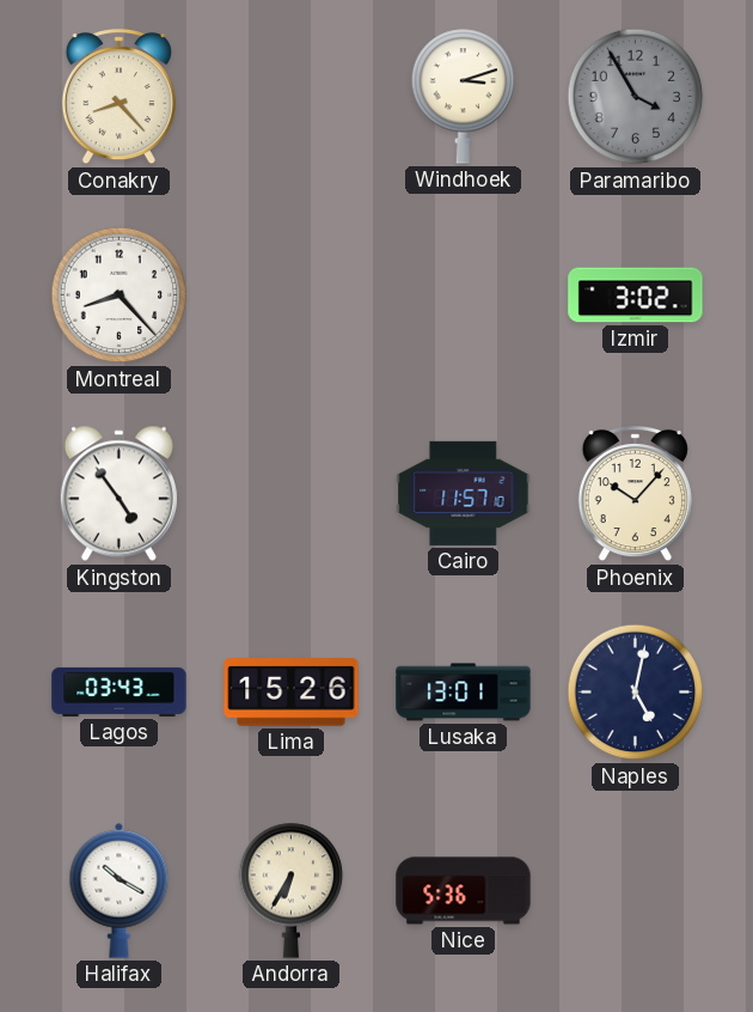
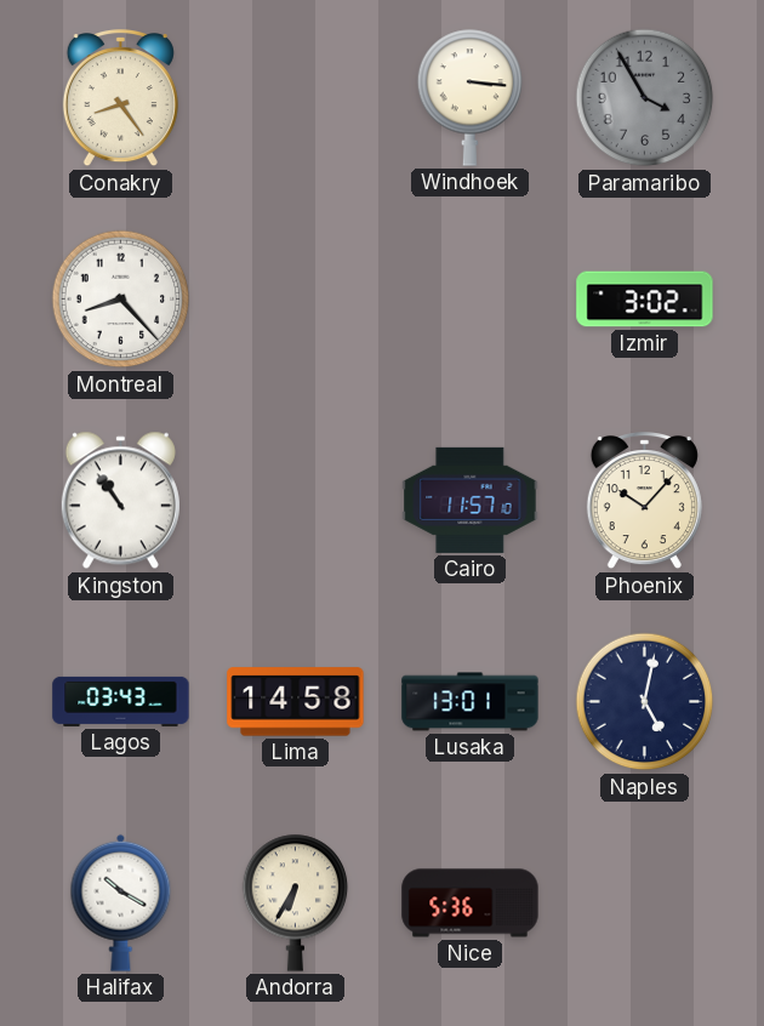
Conakry: 8:23 -> 8:24
Windhoek: 3:12 -> 3:16
Kingston: 4:54 -> 10:54
Lima: 15:26 -> 14:58
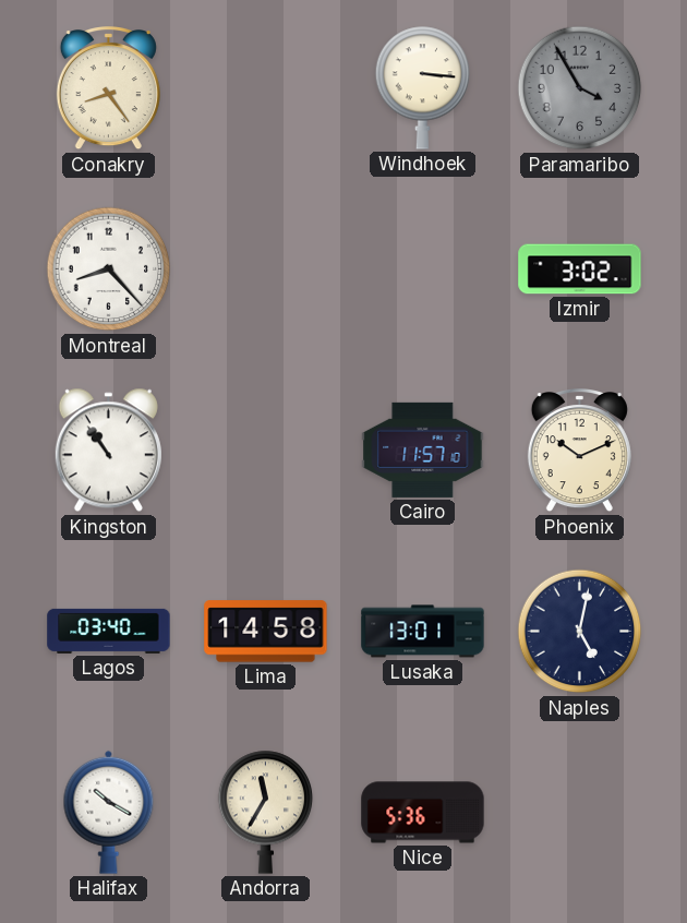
Phoenix: 10:07 -> 10:11
Lagos: 03:43 -> 03:40
Andorra: 6:35 -> 11:35
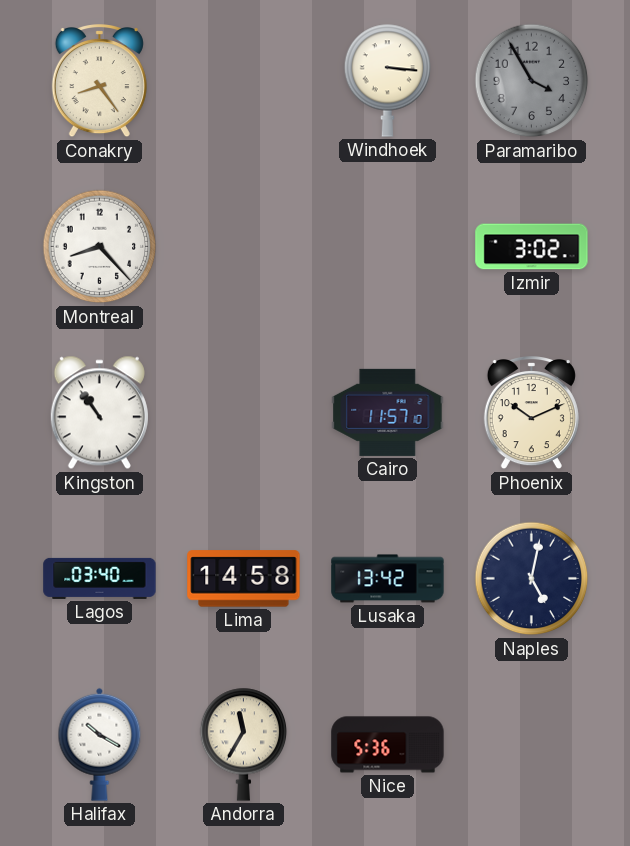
Lusaka: 13:01 -> 13:42
